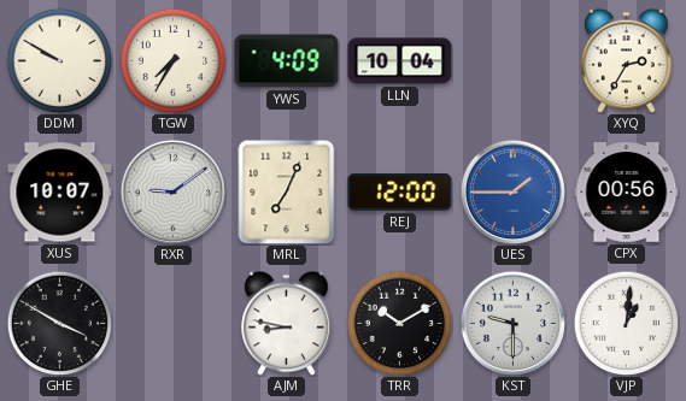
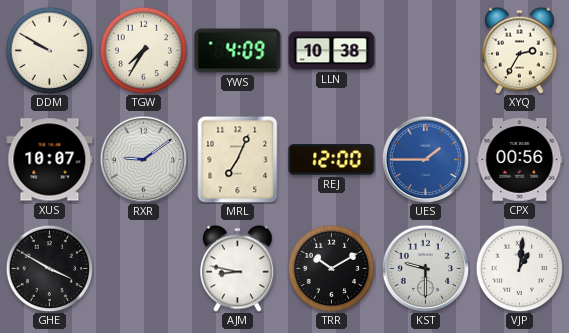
LLN: 10:04 -> 10:38
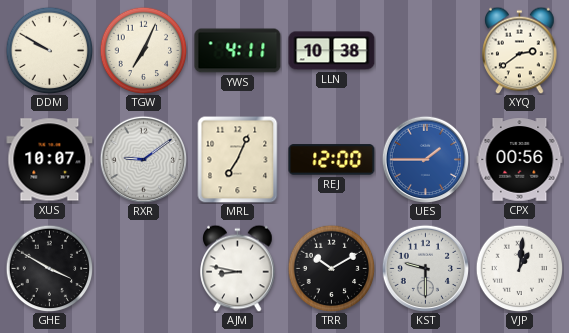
TGW: 7:35 -> 7:04
YWS: 4:09 -> 4:11
XYQ: 2:35 -> 2:39
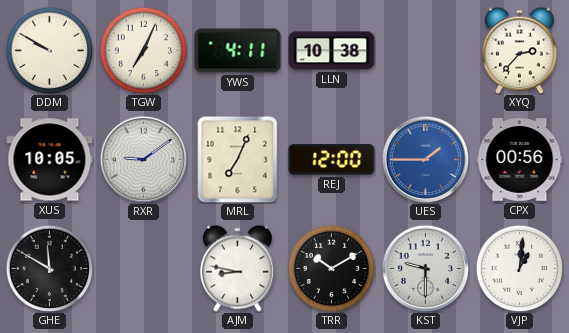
XYQ: 2:39 -> 2:37
XUS: 10:07 -> 10:05
GHE: 3:50 -> 11:50
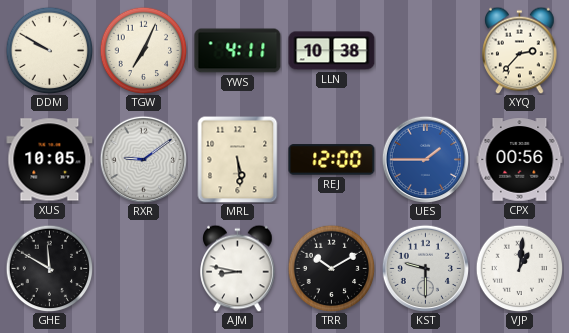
MRL: 7:04 -> 5:29
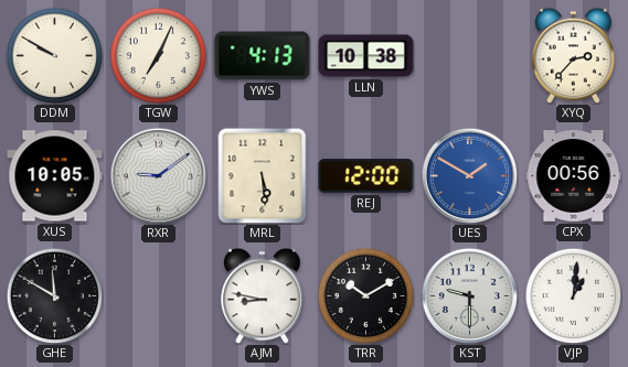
YWS: 4:11 -> 4:13
UES: 1:45 -> 1:50
